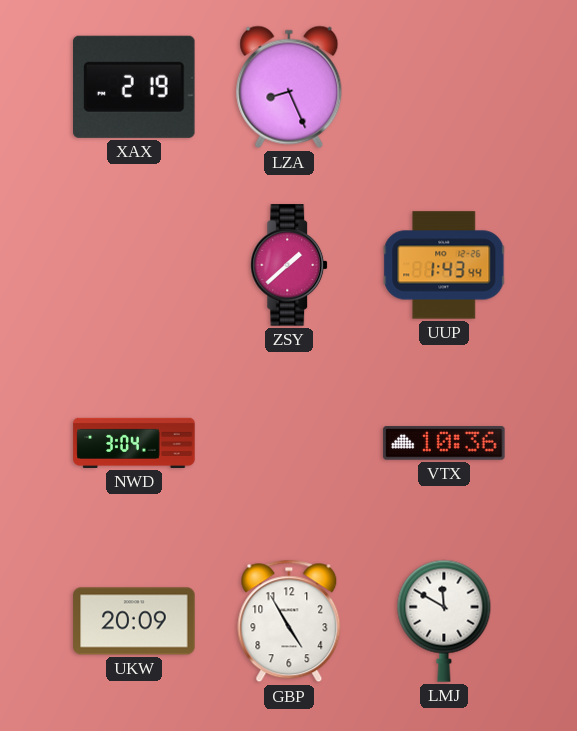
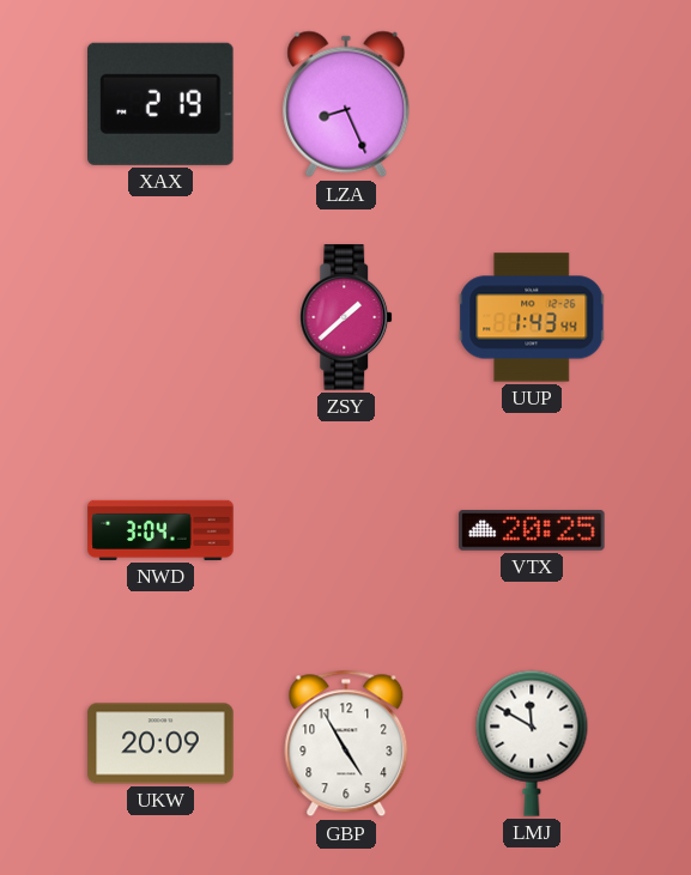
VTX: 10:36 -> 20:25
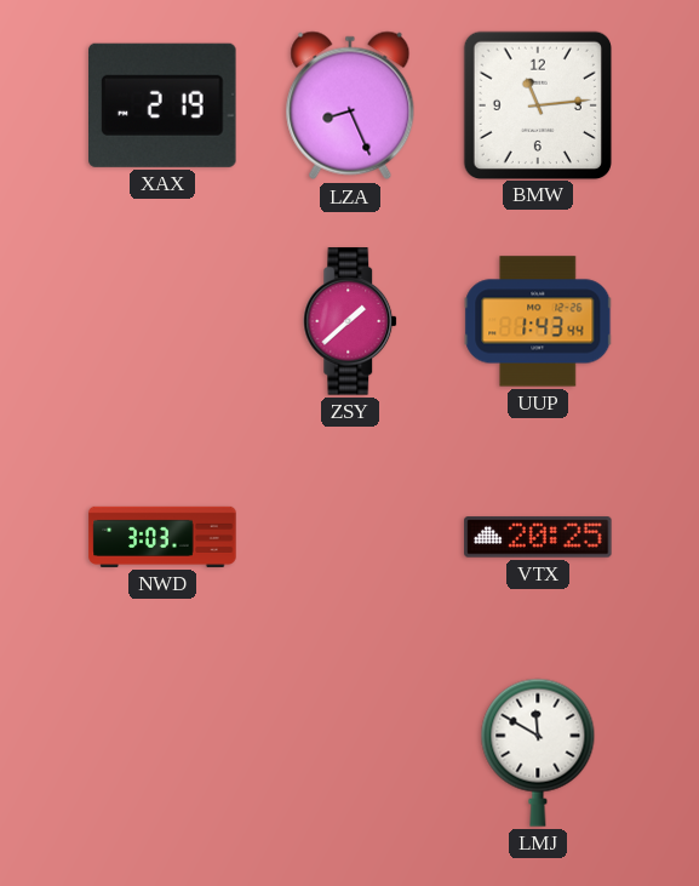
BMW: none -> 11:14
NWD: 3:04 -> 3:03
UKW: 20:09 -> none
GBP: 4:55 -> none
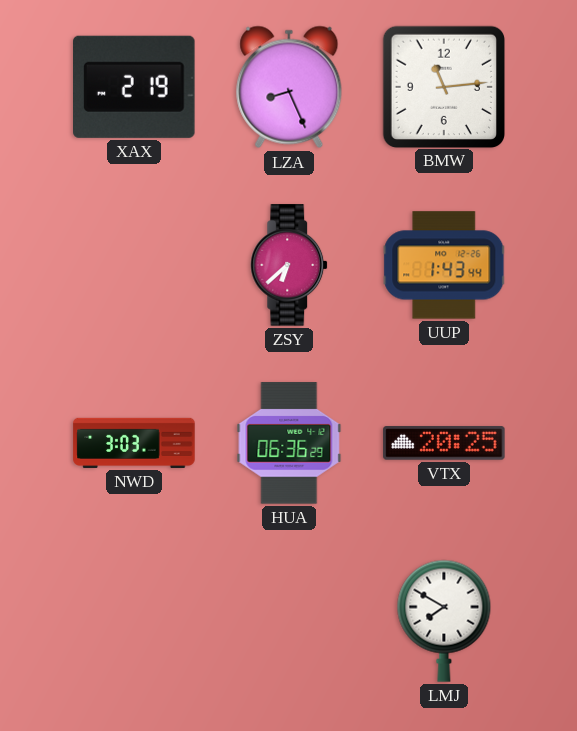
ZSY: 1:38 -> 6:38
HUA: none -> 06:36
LMJ: 11:50 -> 7:50
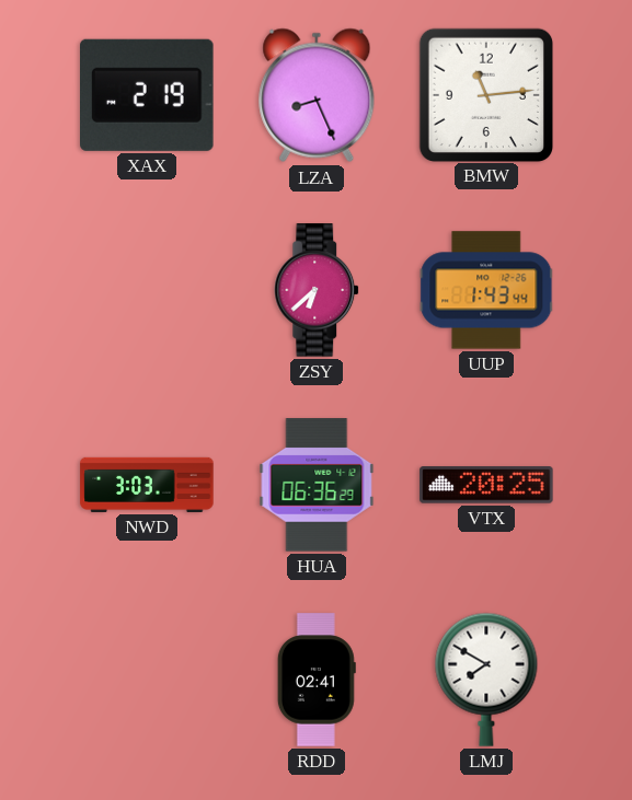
RDD: none -> 02:41
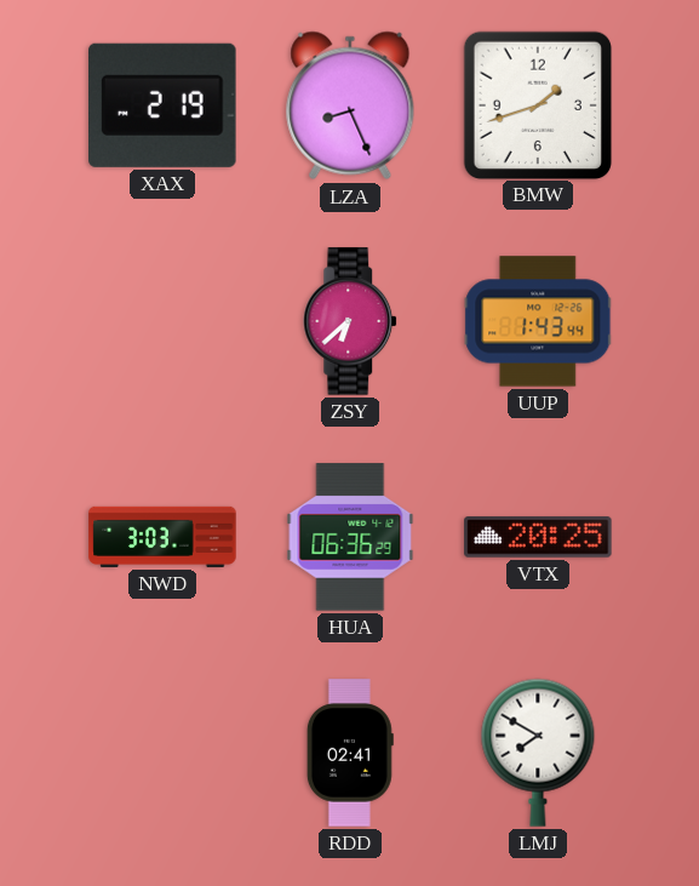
BMW: 11:14 -> 1:42
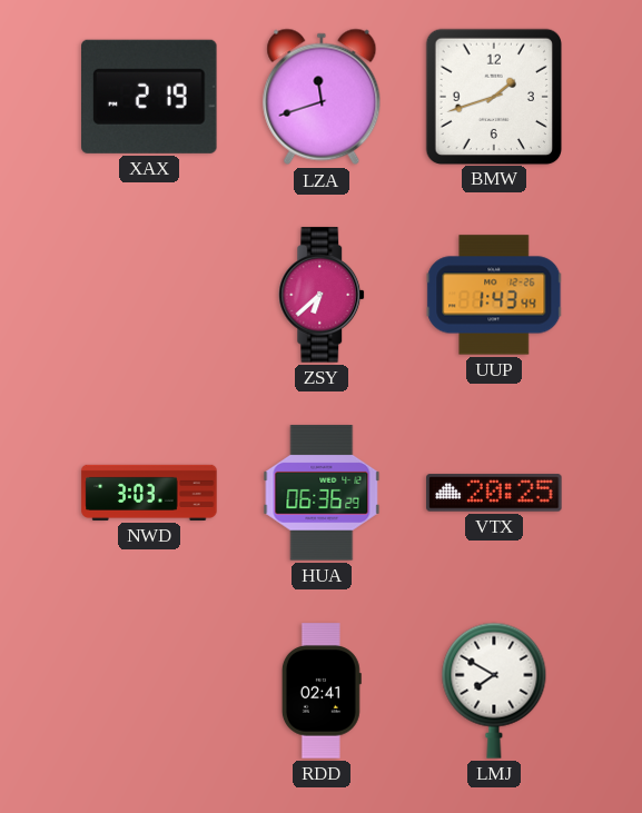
LZA: 8:26 -> 11:42
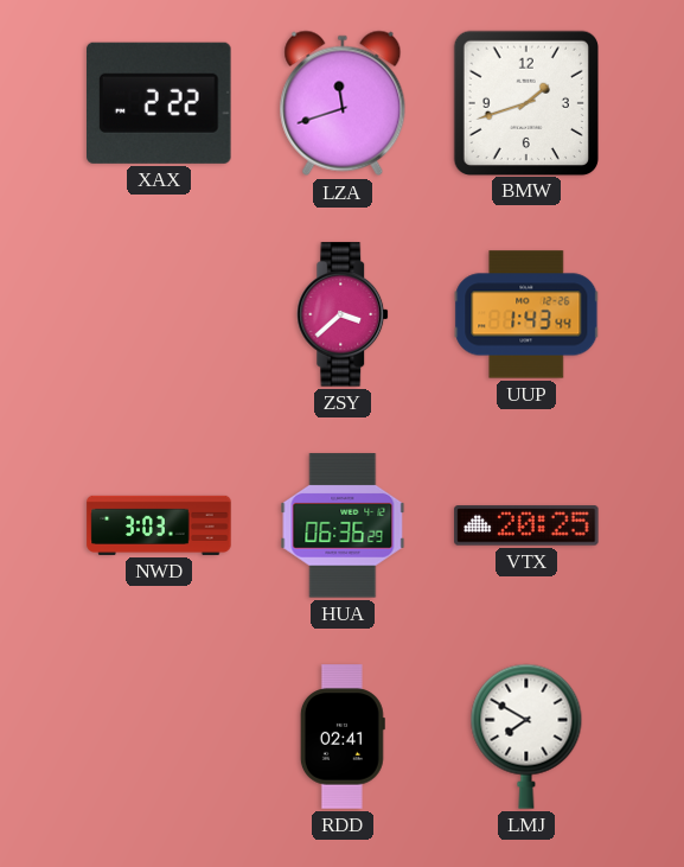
XAX: 2:19 -> 2:22
ZSY: 6:38 -> 3:38
